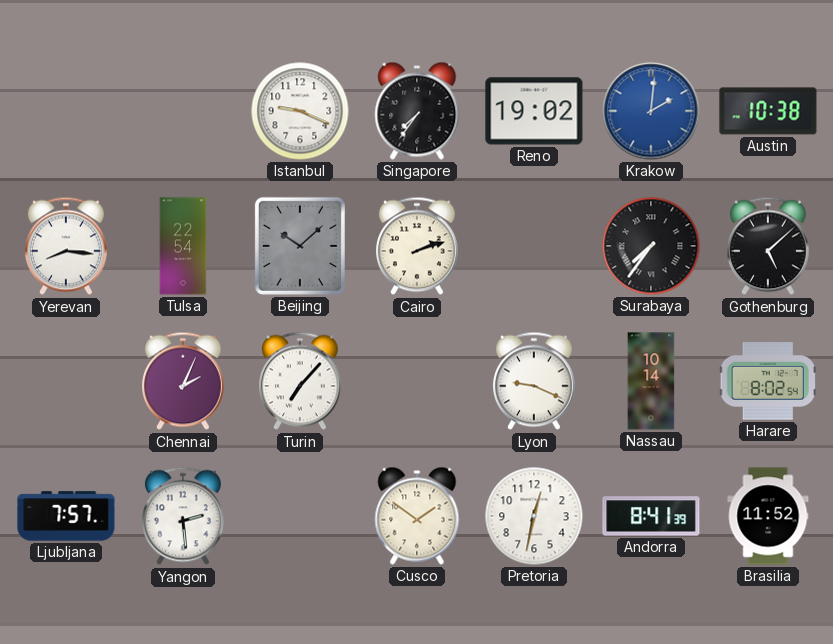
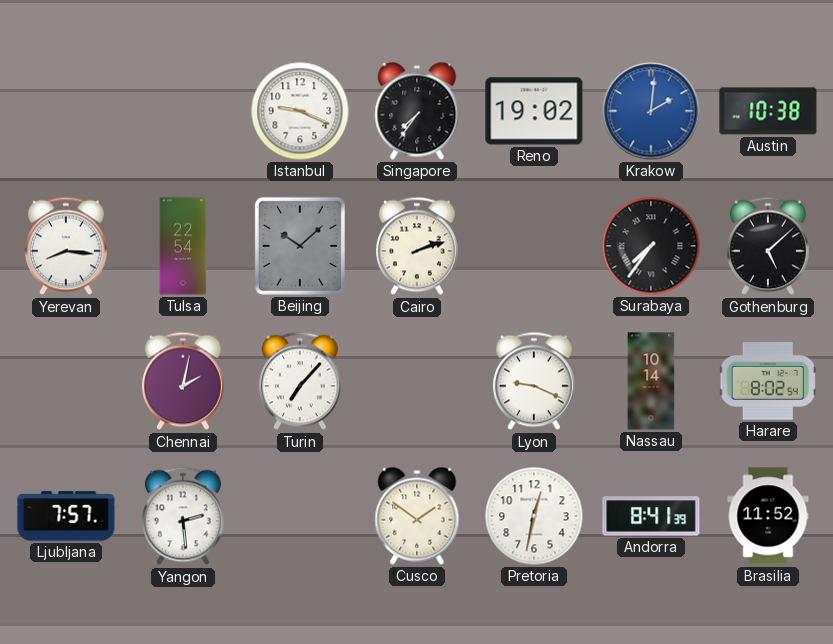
Chennai: 2:04 -> 2:02
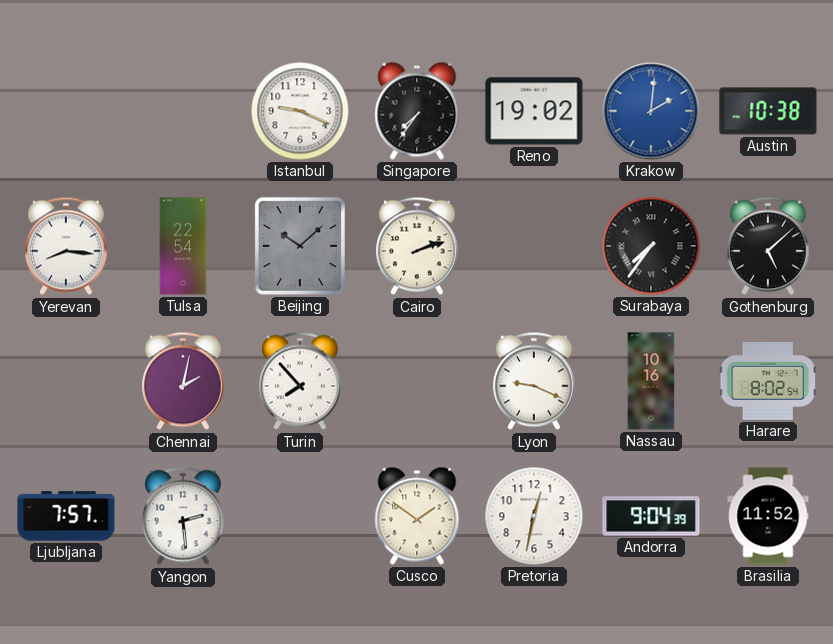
Turin: 7:07 -> 7:53
Nassau: 10:14 -> 10:16
Andorra: 8:41 -> 9:04
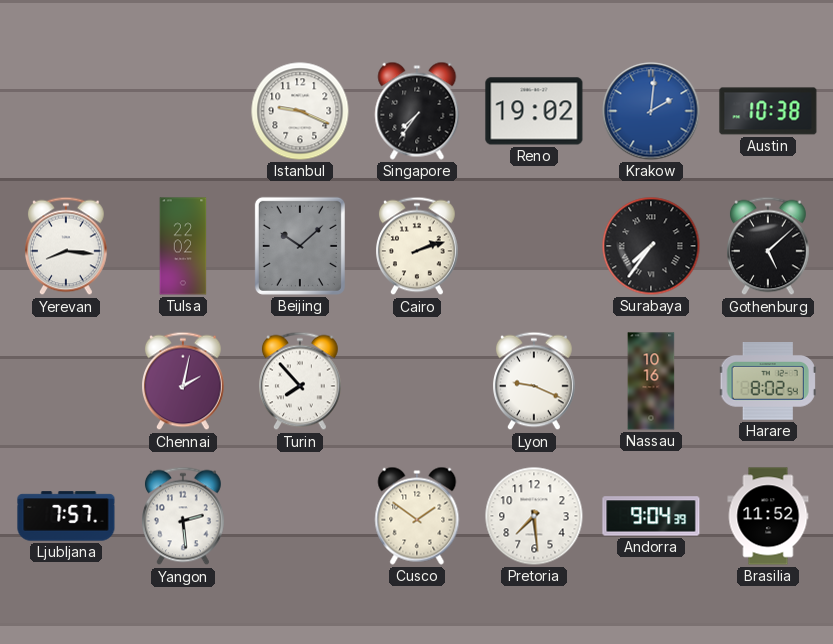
Tulsa: 22:54 -> 22:02
Pretoria: 12:32 -> 7:29
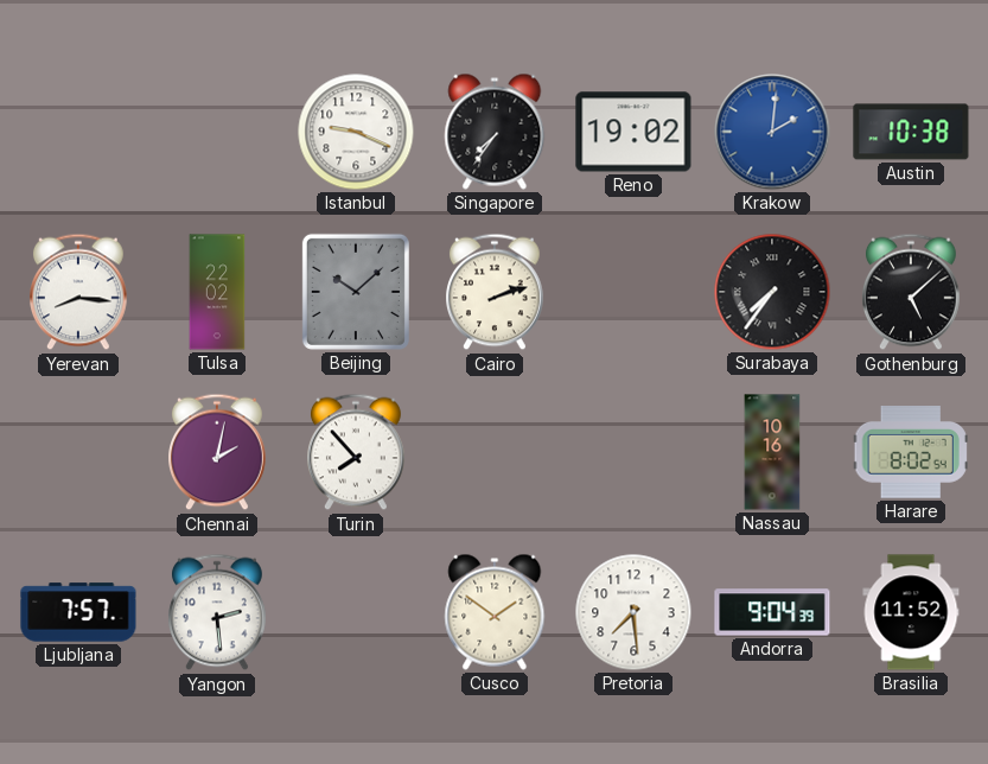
Lyon: 9:19 -> none
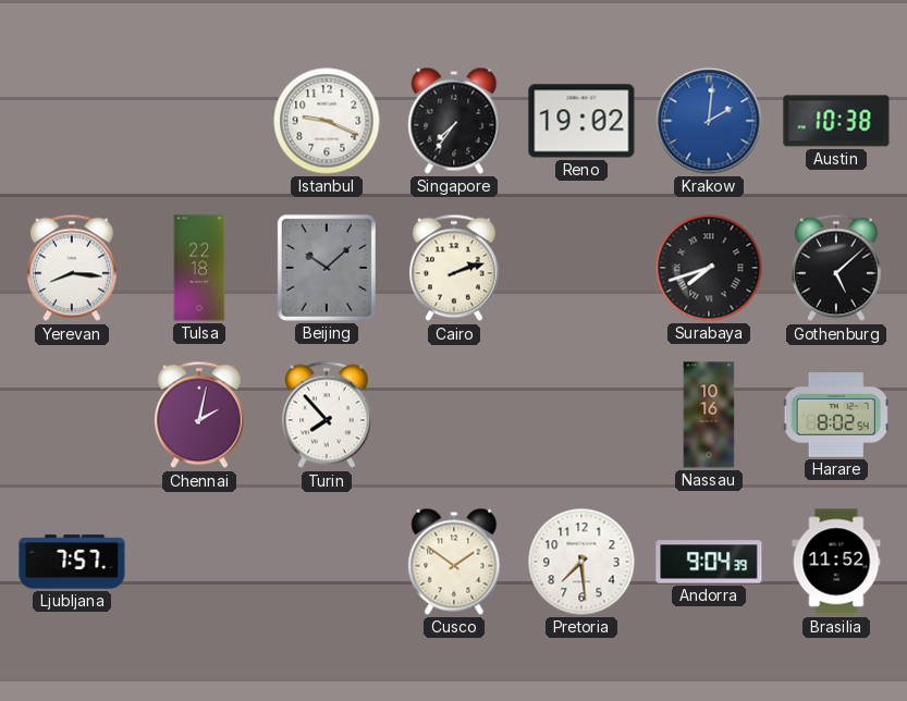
Tulsa: 22:02 -> 22:18
Surabaya: 7:36 -> 7:42
Yangon: 2:29 -> none
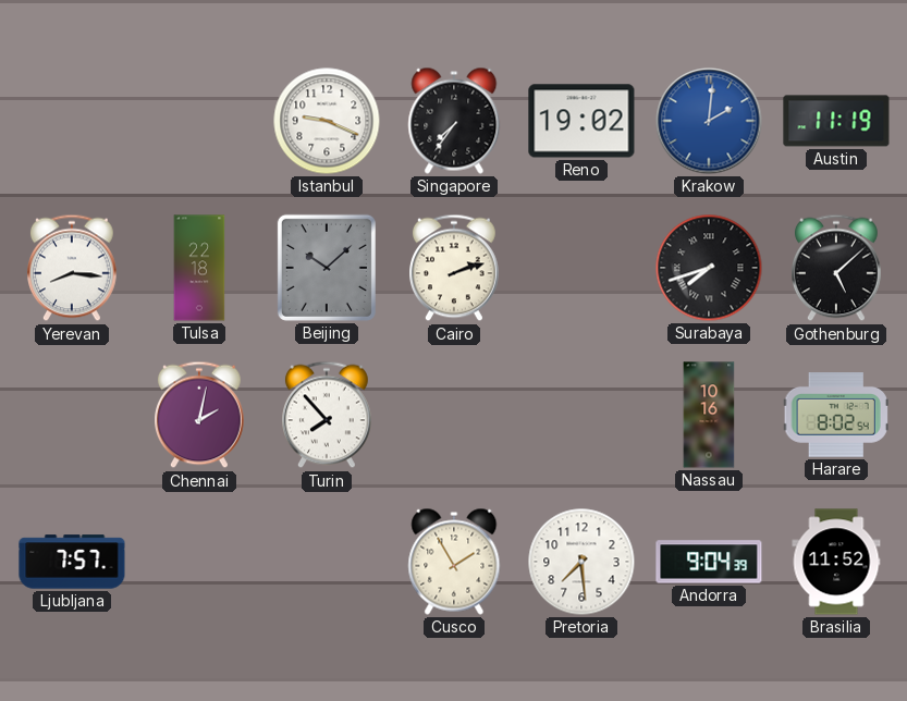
Austin: 10:38 -> 11:19
Cusco: 1:51 -> 1:55
